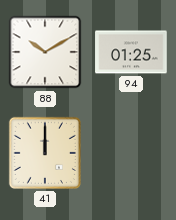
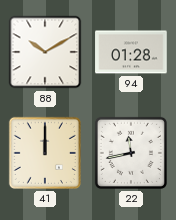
94: 01:25 -> 01:28
22: none -> 11:43
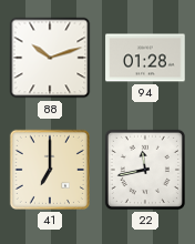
88: 10:10 -> 10:12
41: 12:00 -> 7:00
